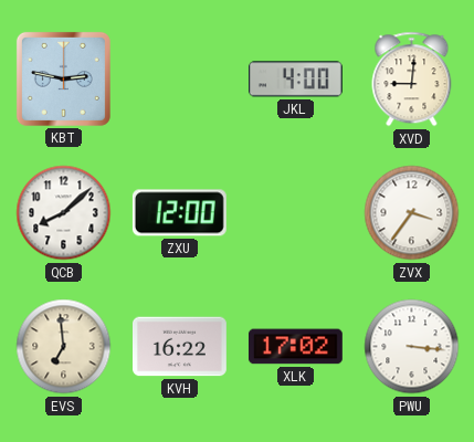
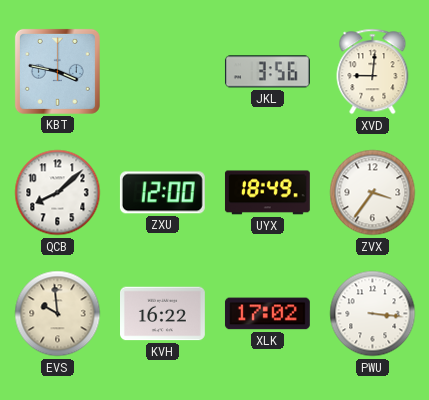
KBT: 2:47 -> 3:47
JKL: 4:00 -> 3:56
UYX: none -> 18:49
EVS: 6:59 -> 9:59
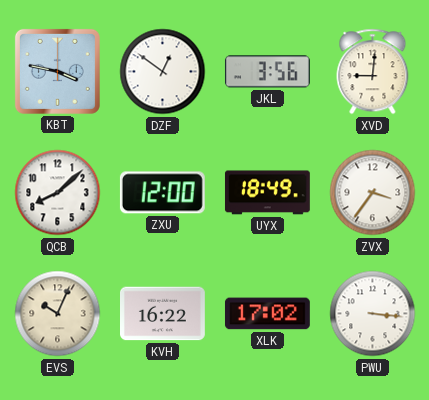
DZF: none -> 12:51
EVS: 9:59 -> 10:04
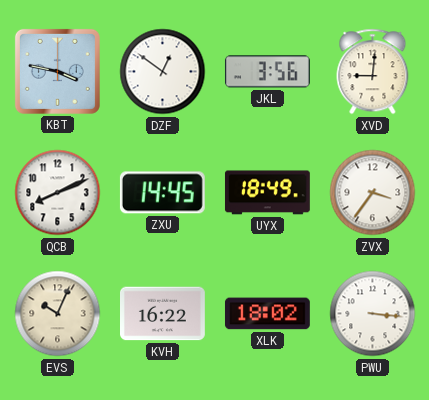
QCB: 8:08 -> 8:11
ZXU: 12:00 -> 14:45
XLK: 17:02 -> 18:02
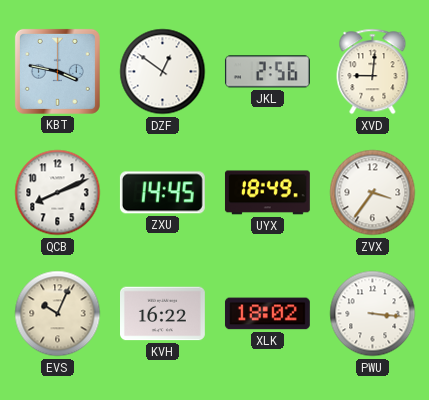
JKL: 3:56 -> 2:56
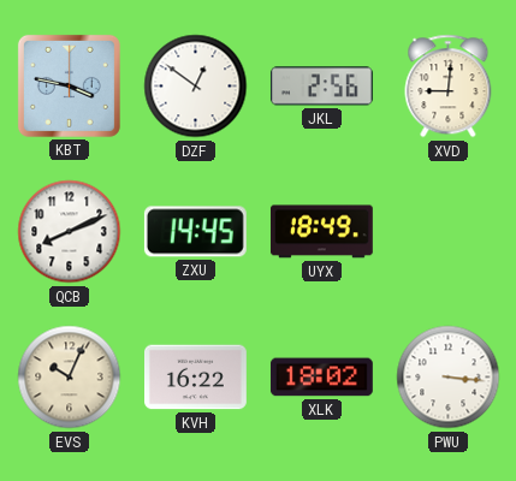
ZVX: 3:36 -> none
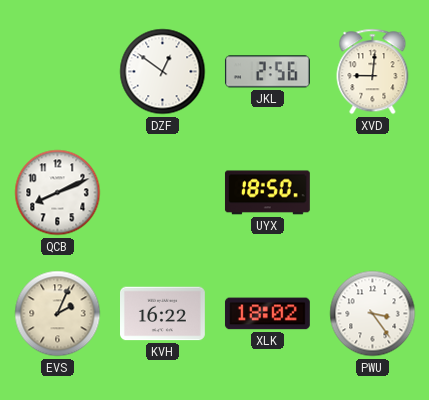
KBT: 3:47 -> none
ZXU: 14:45 -> none
UYX: 18:49 -> 18:50
EVS: 10:04 -> 2:04
PWU: 3:16 -> 3:24
